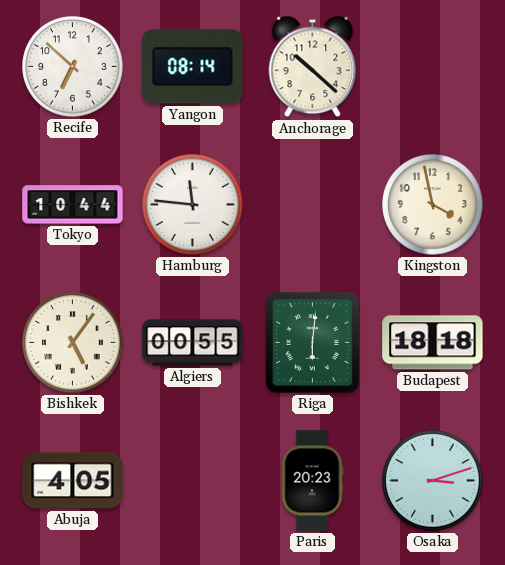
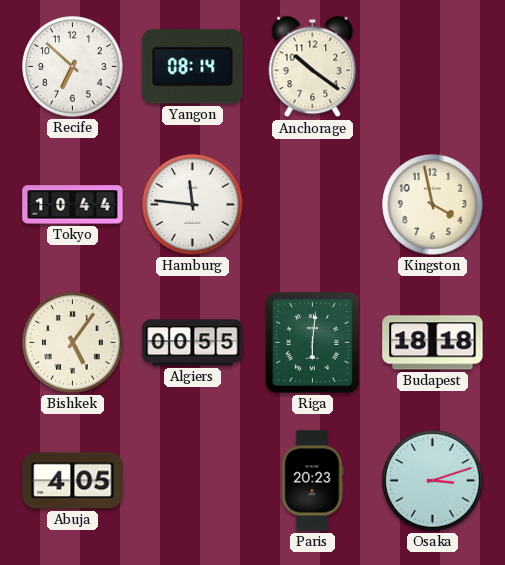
Anchorage: 10:22 -> 10:21
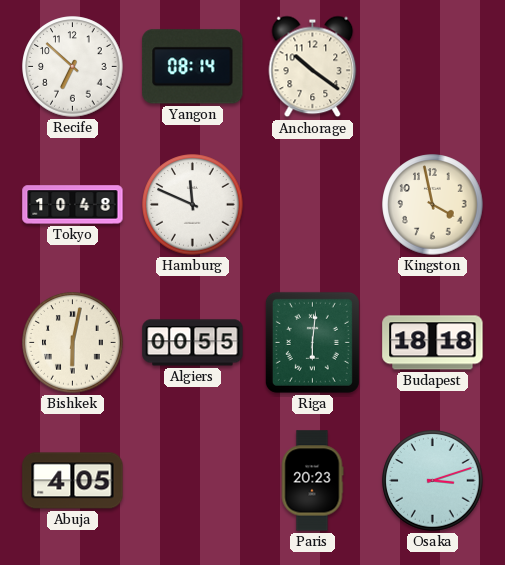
Tokyo: 10:44 -> 10:48
Hamburg: 11:46 -> 11:49
Bishkek: 5:06 -> 6:02
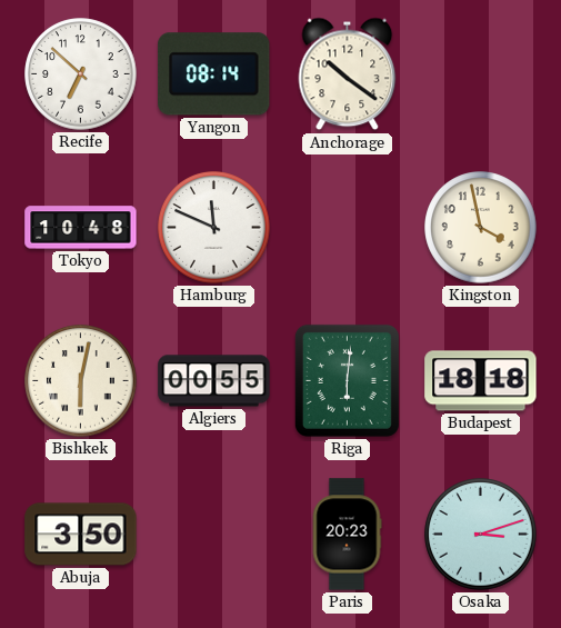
Abuja: 4:05 -> 3:50
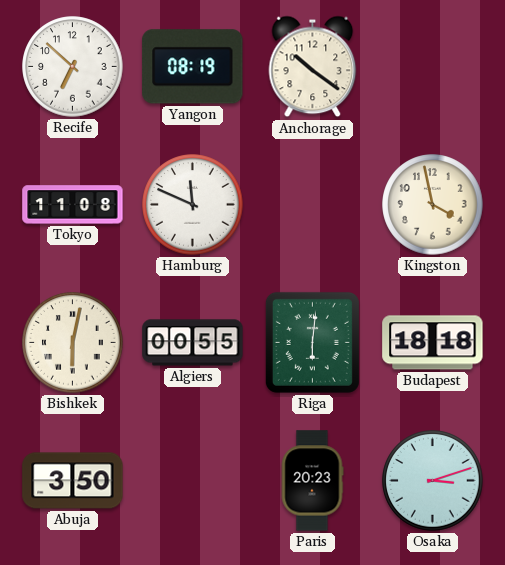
Yangon: 08:14 -> 08:19
Tokyo: 10:48 -> 11:08
